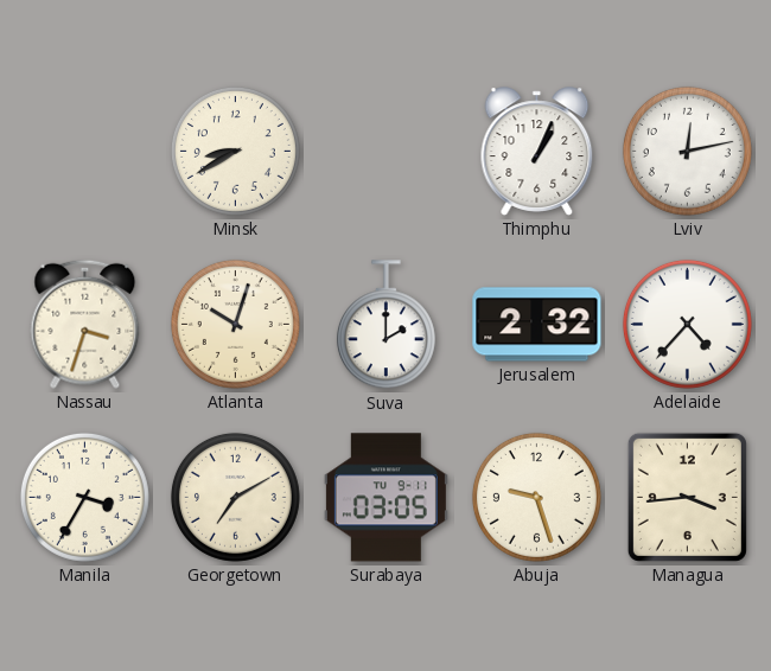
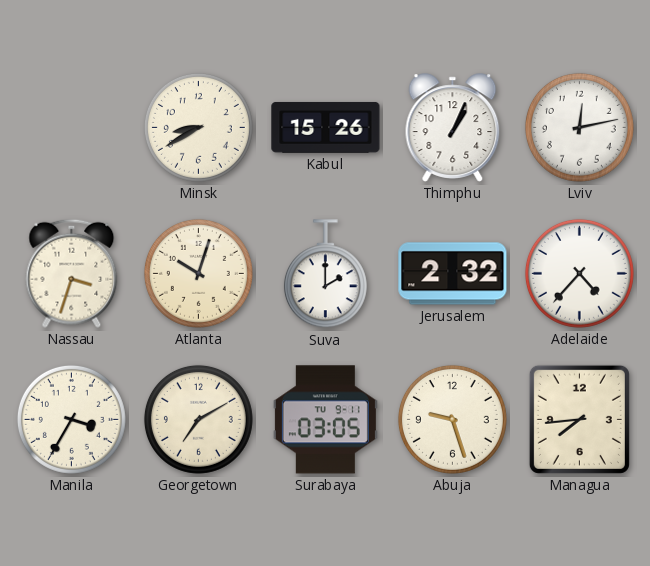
Kabul: none -> 15:26
Managua: 3:44 -> 7:44
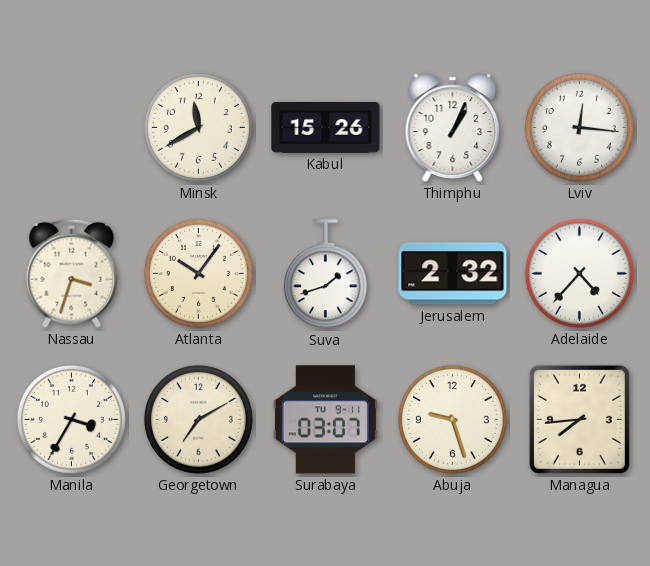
Minsk: 8:40 -> 11:40
Lviv: 12:13 -> 12:16
Atlanta: 10:03 -> 10:06
Suva: 2:00 -> 1:42
Surabaya: 03:05 -> 03:07
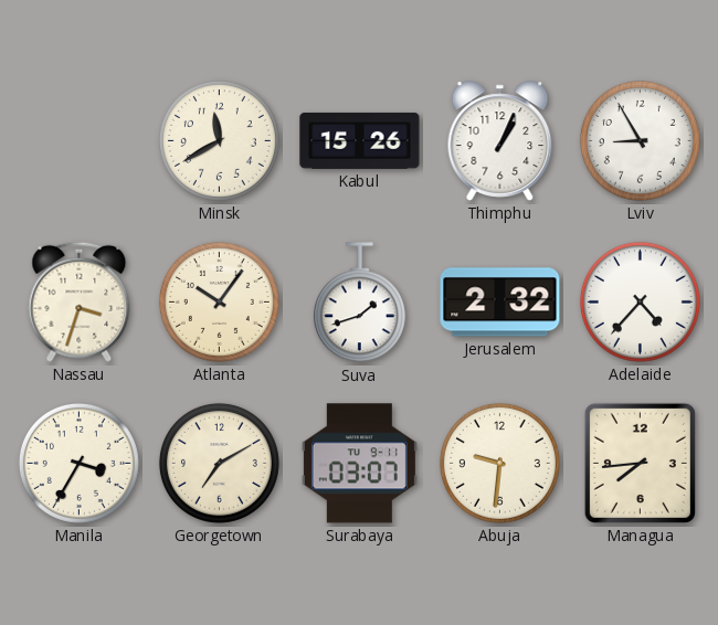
Lviv: 12:16 -> 8:55
Abuja: 9:27 -> 9:31
